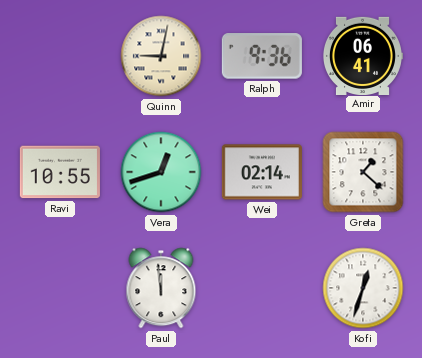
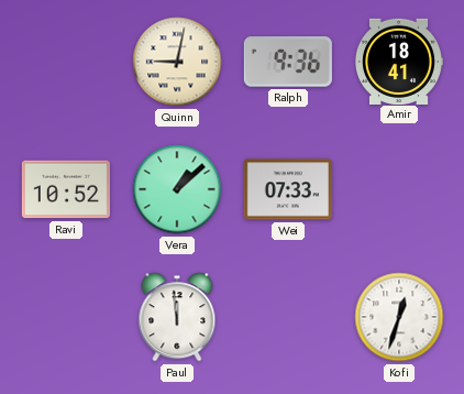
Amir: 06:41 -> 18:41
Ravi: 10:55 -> 10:52
Vera: 12:42 -> 1:08
Wei: 02:14 -> 07:33
Greta: 1:22 -> none
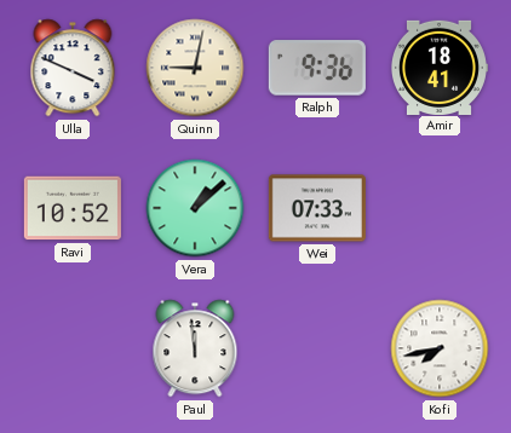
Ulla: none -> 3:49
Kofi: 12:33 -> 7:43
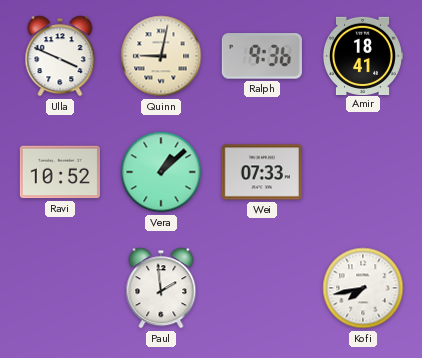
Paul: 11:59 -> 1:59
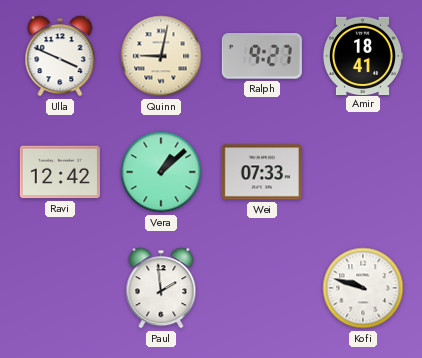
Ralph: 9:36 -> 9:27
Ravi: 10:52 -> 12:42
Kofi: 7:43 -> 9:48
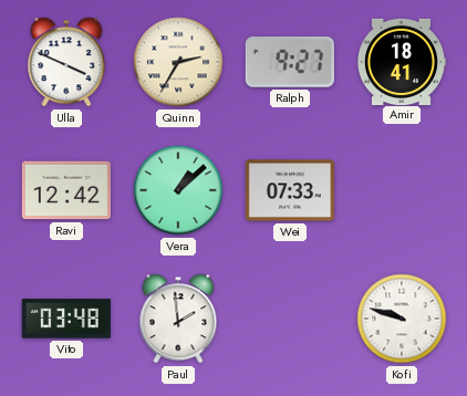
Quinn: 9:02 -> 2:35
Vito: none -> 03:48
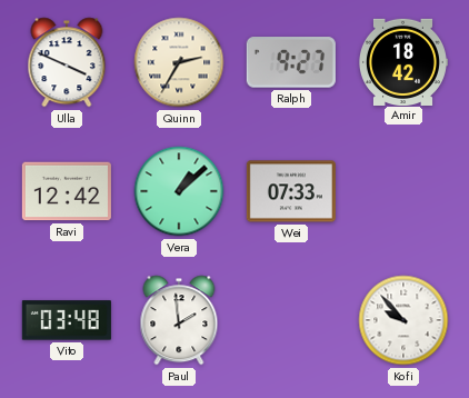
Amir: 18:41 -> 18:42
Kofi: 9:48 -> 9:53
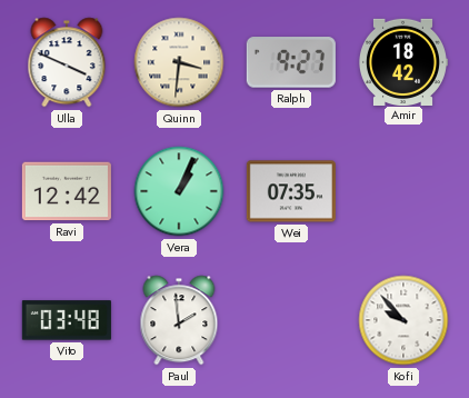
Quinn: 2:35 -> 3:31
Vera: 1:08 -> 1:04
Wei: 07:33 -> 07:35
